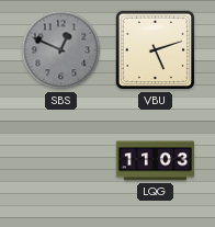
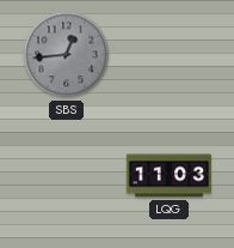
SBS: 12:49 -> 12:44
VBU: 5:12 -> none
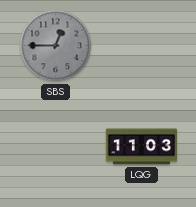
SBS: 12:44 -> 12:45
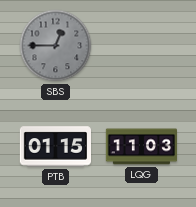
PTB: none -> 01:15
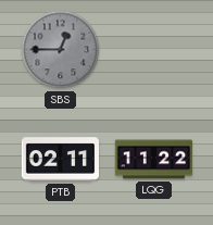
PTB: 01:15 -> 02:11
LQG: 11:03 -> 11:22
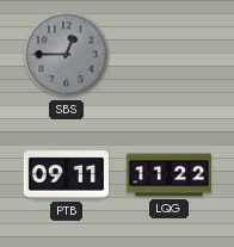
PTB: 02:11 -> 09:11
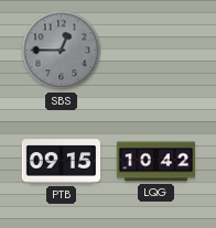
PTB: 09:11 -> 09:15
LQG: 11:22 -> 10:42
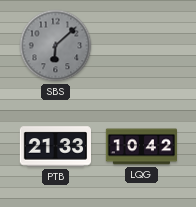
SBS: 12:45 -> 6:08
PTB: 09:15 -> 21:33
